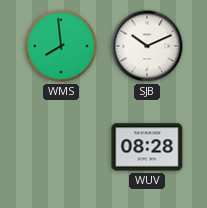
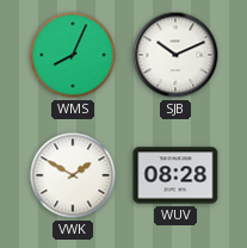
WMS: 7:59 -> 8:04
VWK: none -> 1:50
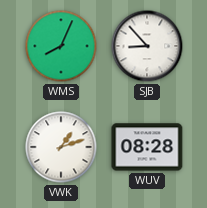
SJB: 10:11 -> 8:53
VWK: 1:50 -> 1:12
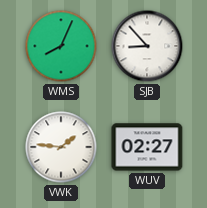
VWK: 1:12 -> 1:46
WUV: 08:28 -> 02:27
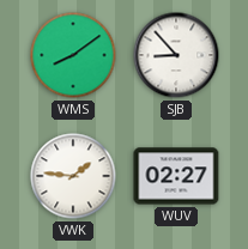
WMS: 8:04 -> 8:09
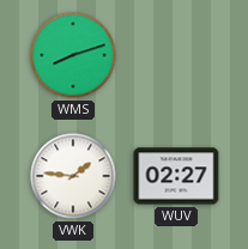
WMS: 8:09 -> 8:12
SJB: 8:53 -> none
